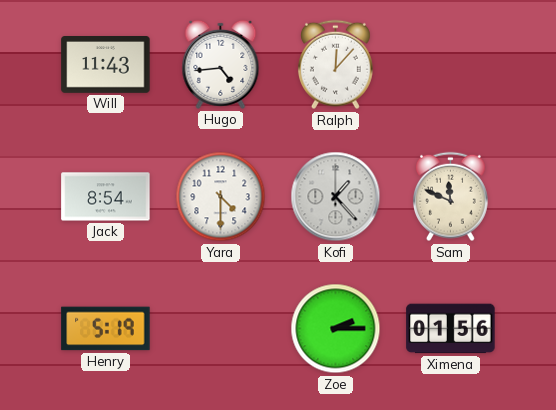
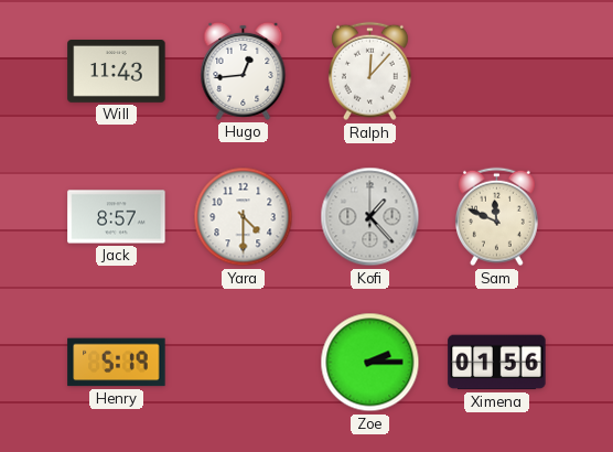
Hugo: 4:44 -> 12:44
Jack: 8:54 -> 8:57
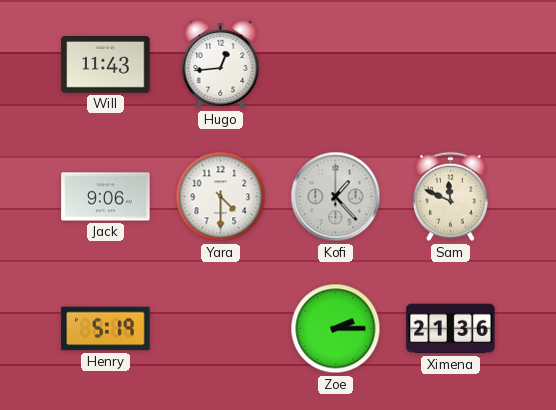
Ralph: 12:07 -> none
Jack: 8:57 -> 9:06
Ximena: 01:56 -> 21:36
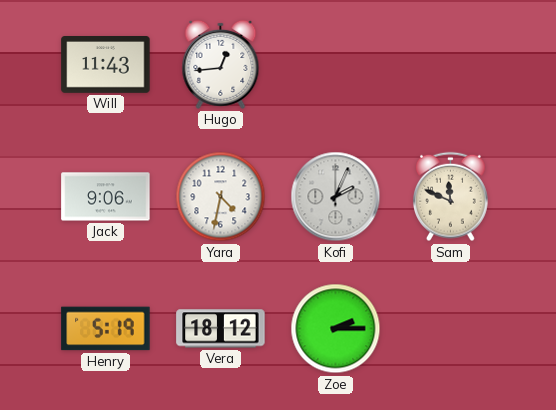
Yara: 4:30 -> 4:32
Kofi: 1:23 -> 2:04
Vera: none -> 18:12
Ximena: 21:36 -> none
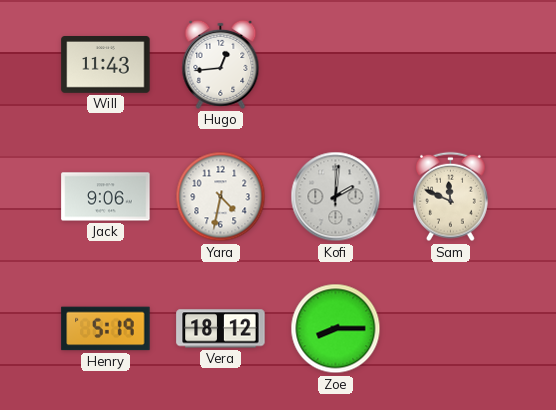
Kofi: 2:04 -> 2:01
Zoe: 2:15 -> 8:15
